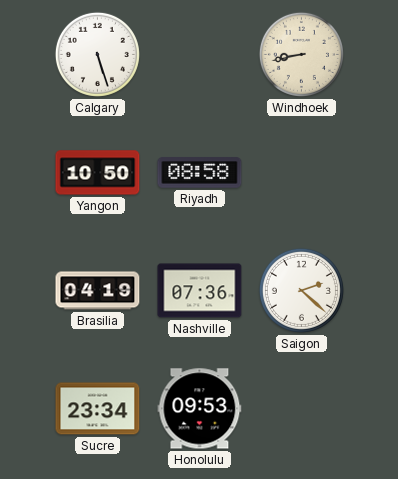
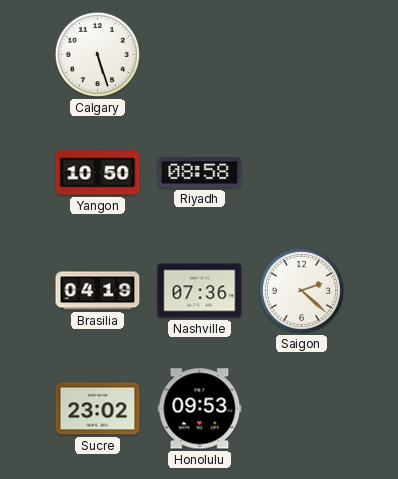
Windhoek: 8:43 -> none
Sucre: 23:34 -> 23:02
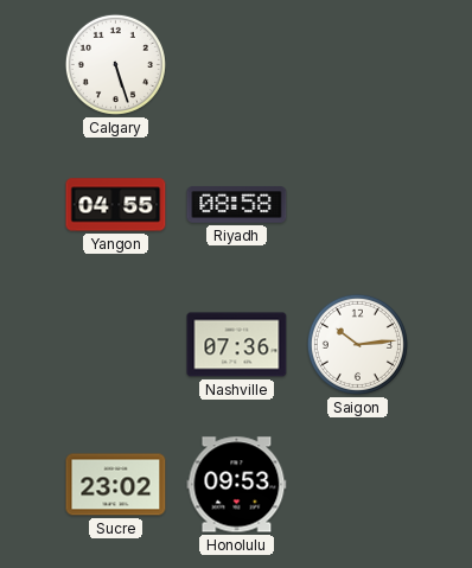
Yangon: 10:50 -> 04:55
Brasilia: 04:19 -> none
Saigon: 2:22 -> 10:14
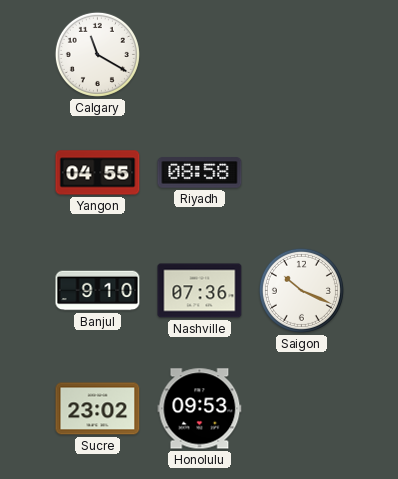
Calgary: 5:27 -> 11:20
Banjul: none -> 9:10
Saigon: 10:14 -> 10:19
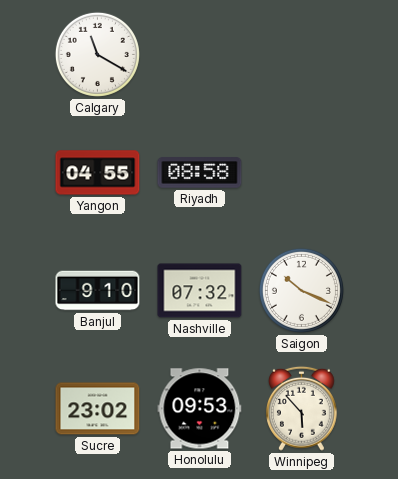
Nashville: 07:36 -> 07:32
Winnipeg: none -> 5:53
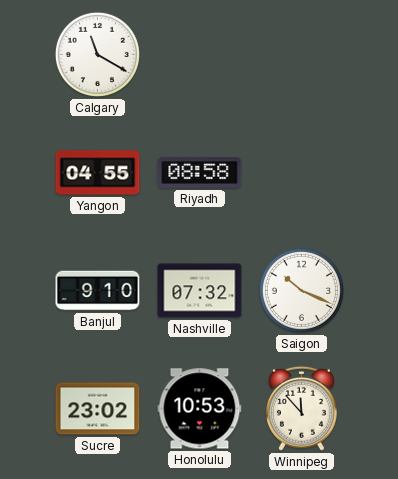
Honolulu: 09:53 -> 10:53
Winnipeg: 5:53 -> 11:53
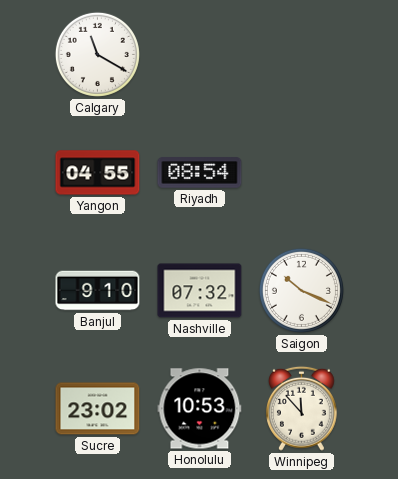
Riyadh: 08:58 -> 08:54
